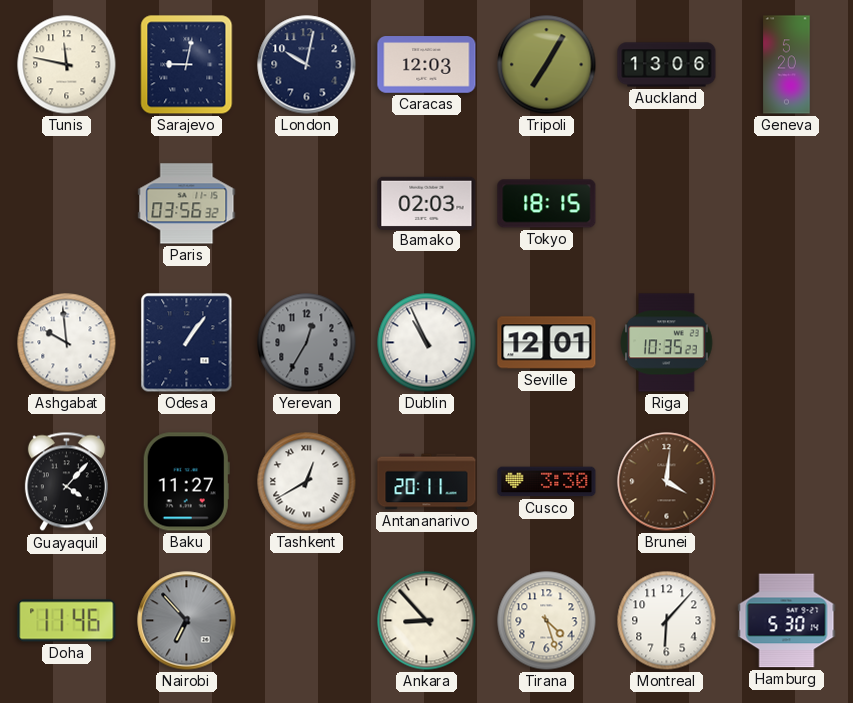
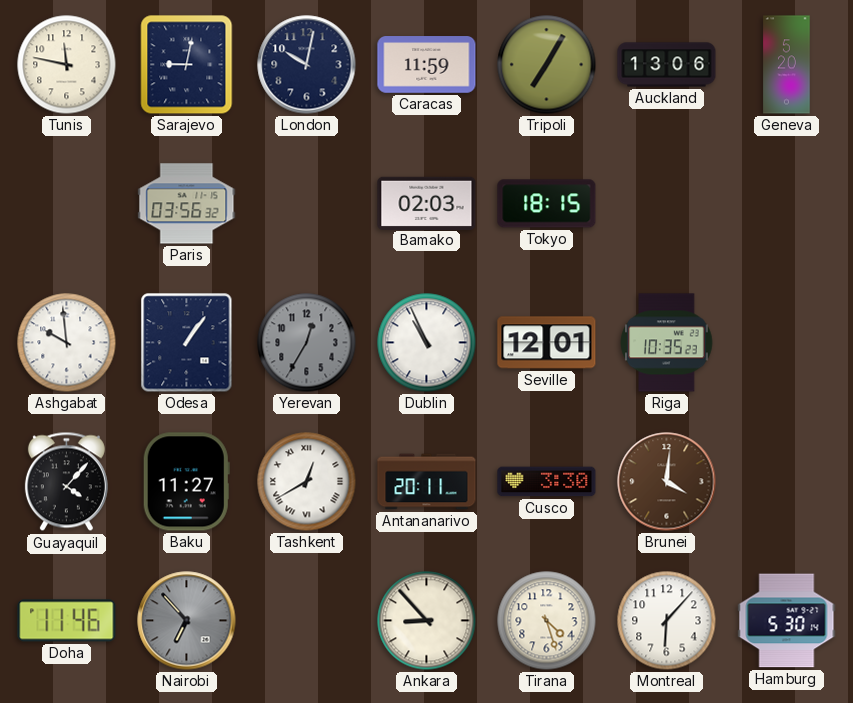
Caracas: 12:03 -> 11:59
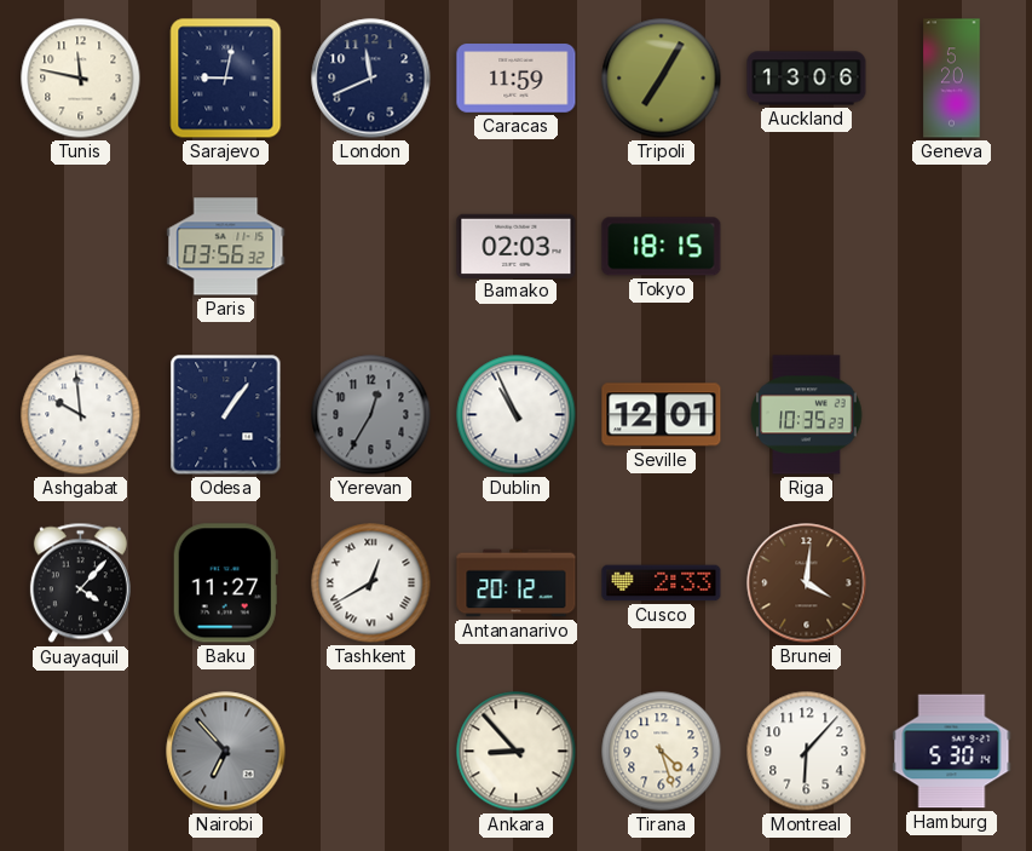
London: 10:02 -> 11:41
Antananarivo: 20:11 -> 20:12
Cusco: 3:30 -> 2:33
Doha: 11:46 -> none
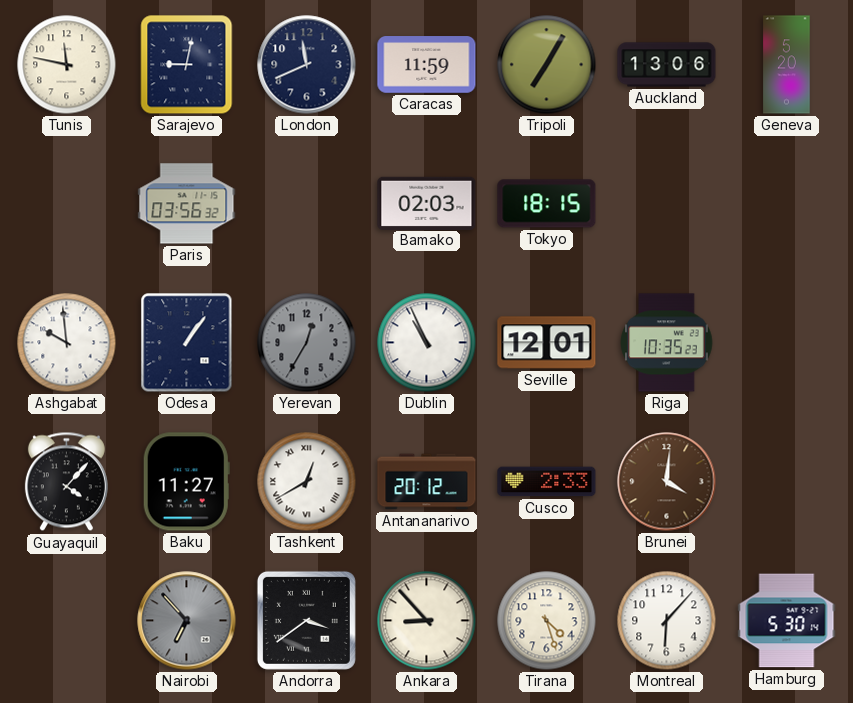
Andorra: none -> 3:39
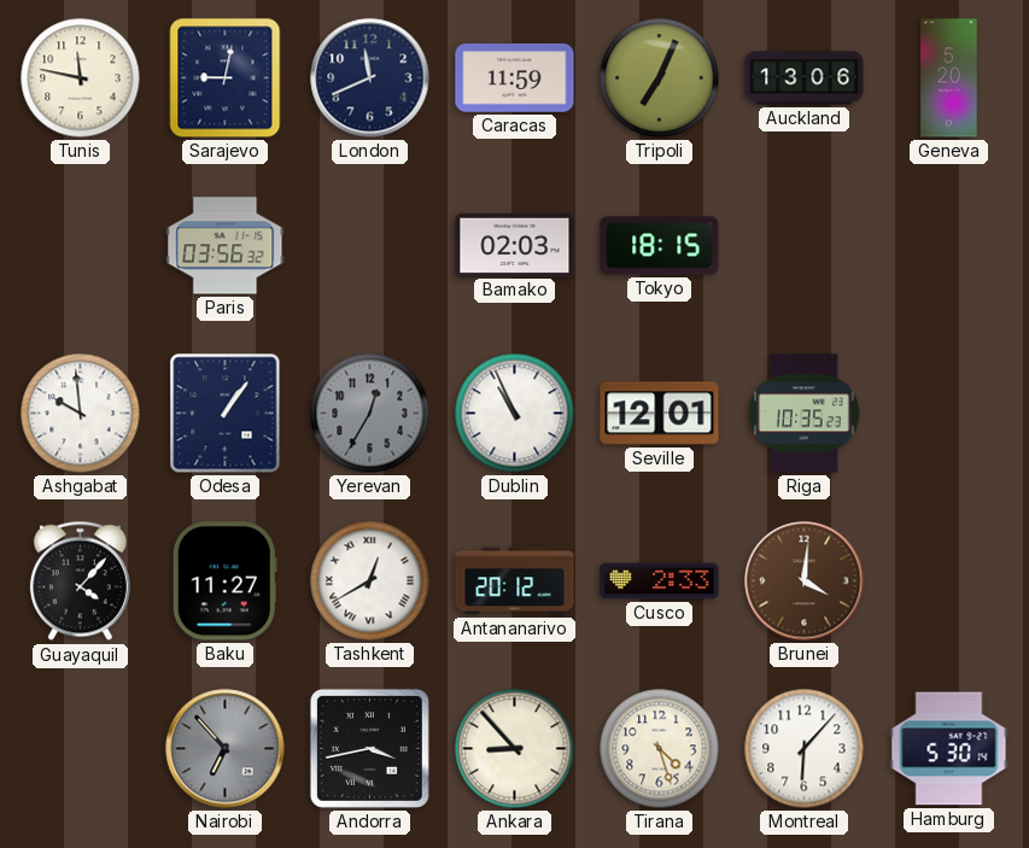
Tripoli: 7:05 -> 7:04
Andorra: 3:39 -> 3:43
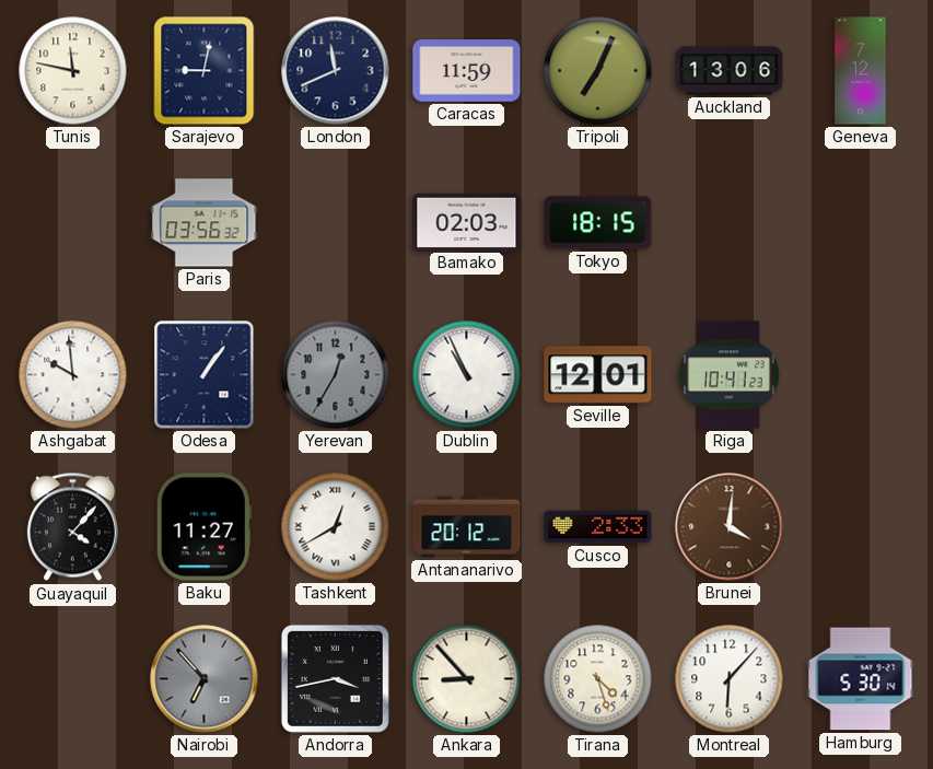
Geneva: 5:20 -> 7:12
Riga: 10:35 -> 10:41
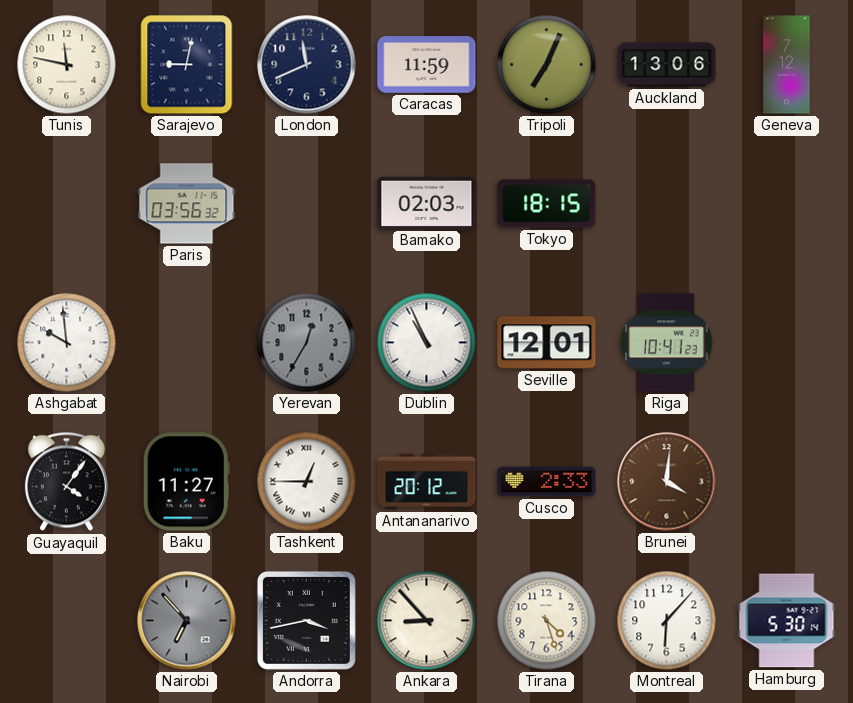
Odesa: 1:06 -> none
Guayaquil: 4:07 -> 4:06
Tashkent: 12:40 -> 12:45
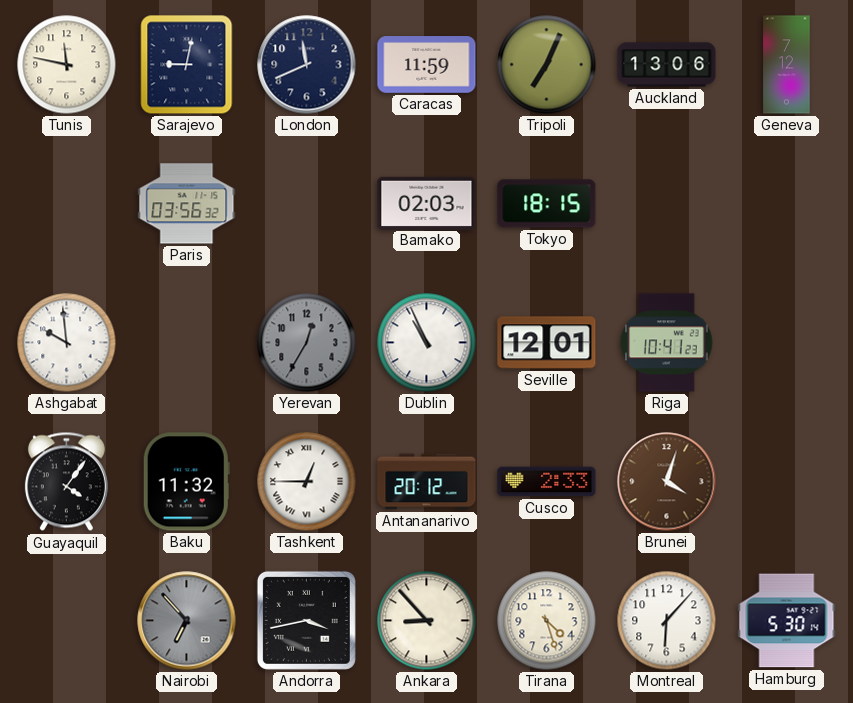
Baku: 11:27 -> 11:32
Brunei: 4:01 -> 4:03
